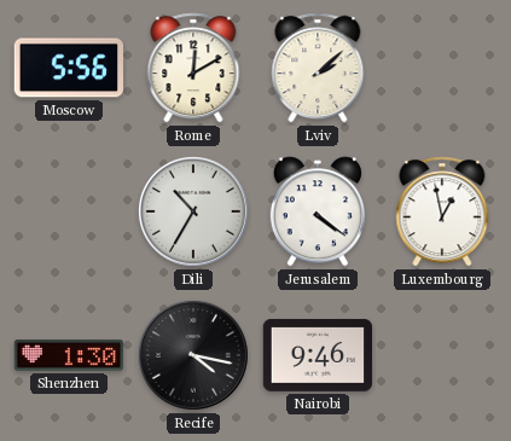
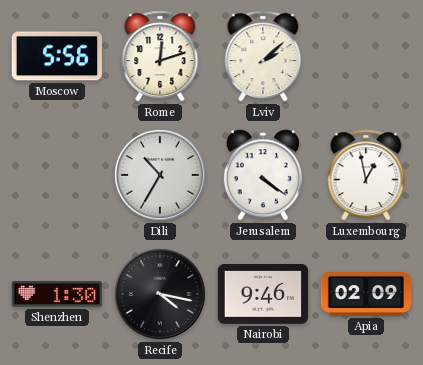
Rome: 12:10 -> 12:12
Apia: none -> 02:09
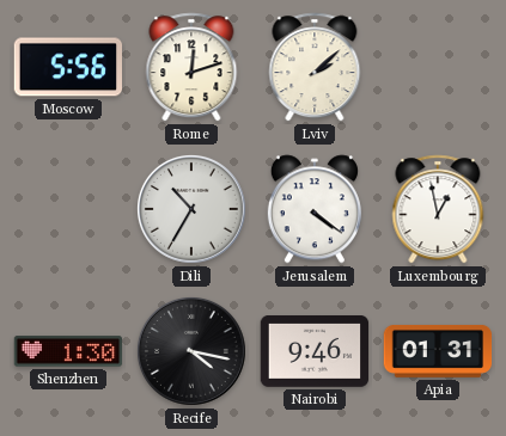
Apia: 02:09 -> 01:31
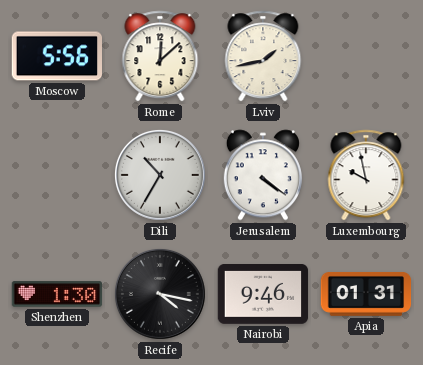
Rome: 12:12 -> 12:08
Lviv: 2:08 -> 1:43
Luxembourg: 12:58 -> 9:58
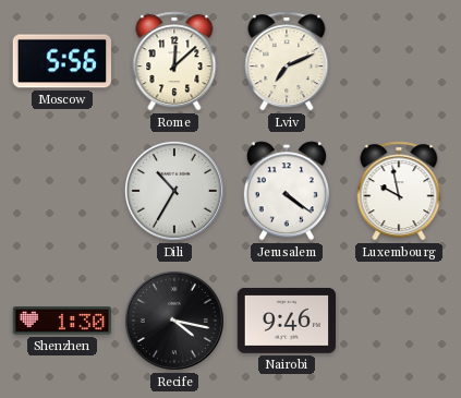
Lviv: 1:43 -> 7:11
Apia: 01:31 -> none
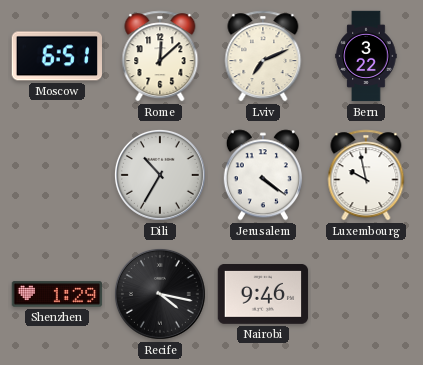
Moscow: 5:56 -> 6:51
Bern: none -> 3:22
Shenzhen: 1:30 -> 1:29
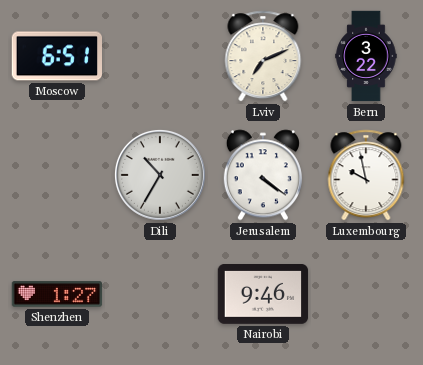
Rome: 12:08 -> none
Shenzhen: 1:29 -> 1:27
Recife: 4:17 -> none
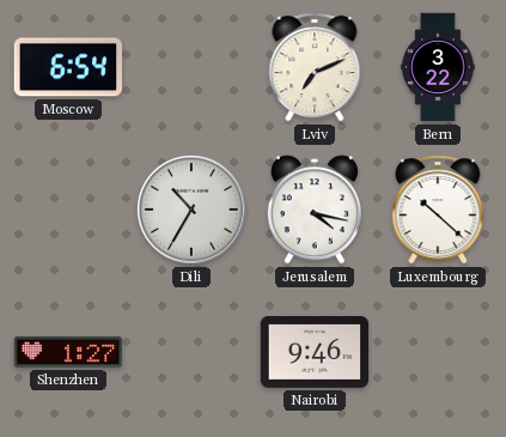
Moscow: 6:51 -> 6:54
Jerusalem: 4:21 -> 4:17
Luxembourg: 9:58 -> 10:22
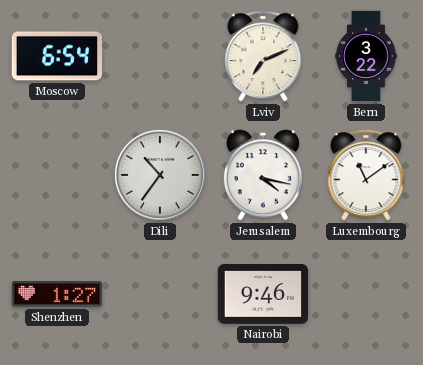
Dili: 10:35 -> 10:36
Luxembourg: 10:22 -> 11:09
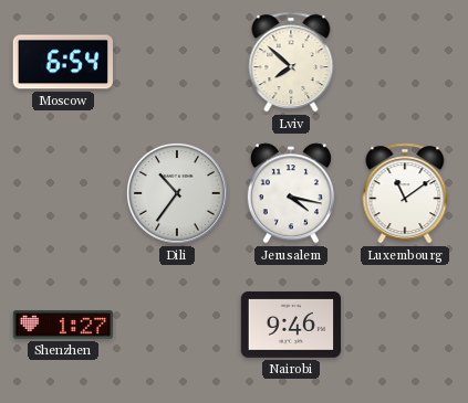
Lviv: 7:11 -> 7:52
Bern: 3:22 -> none
